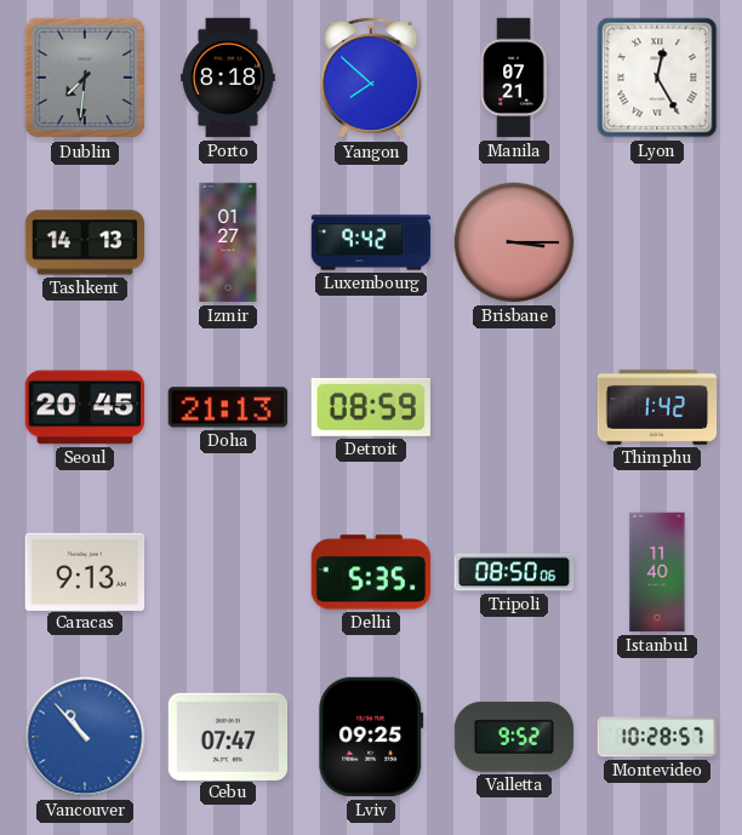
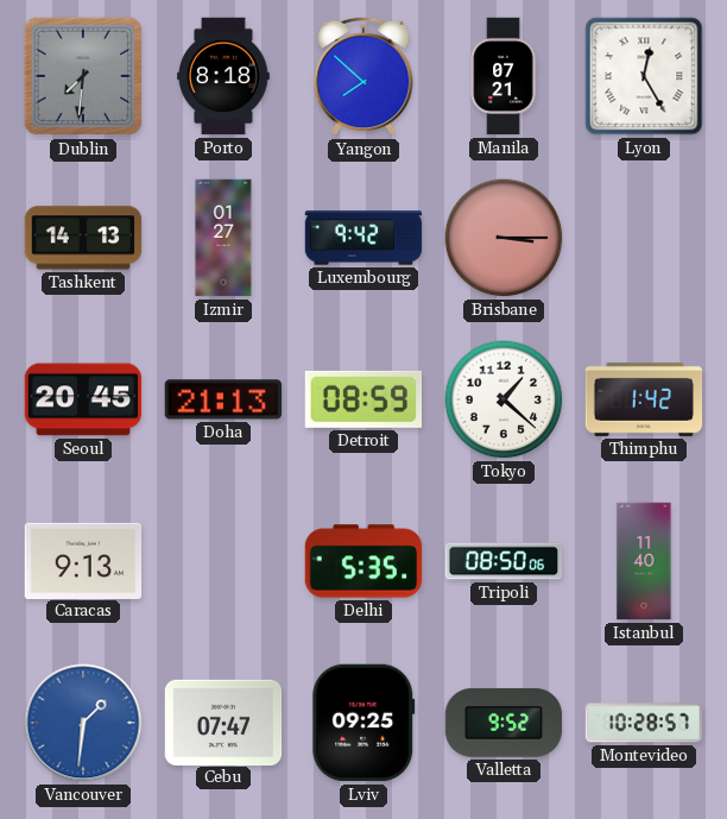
Tokyo: none -> 1:22
Vancouver: 10:53 -> 1:31
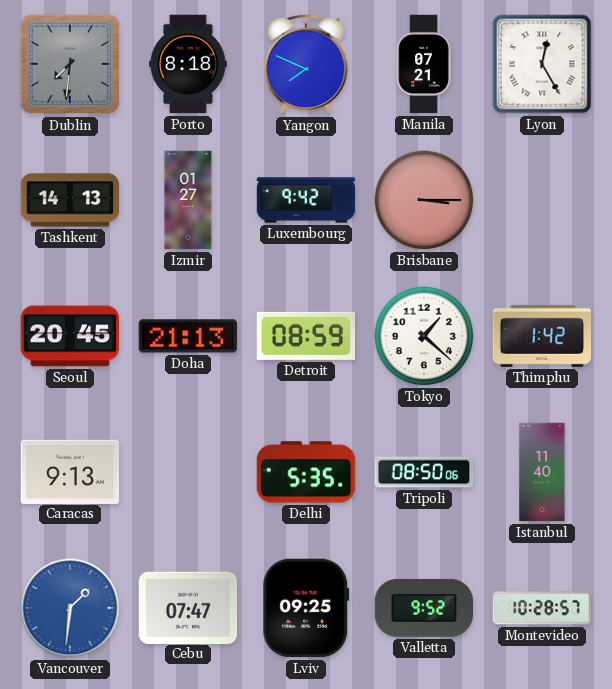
Yangon: 7:52 -> 7:49
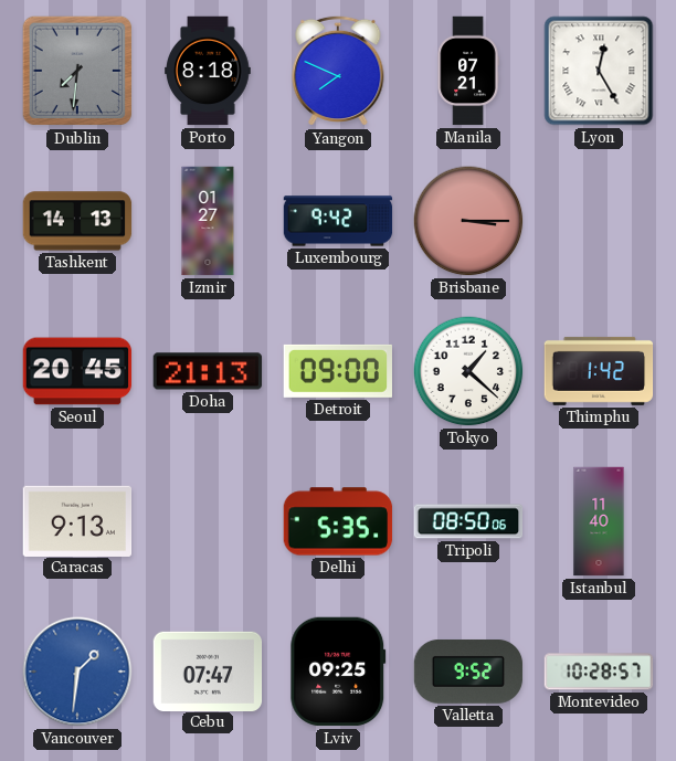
Detroit: 08:59 -> 09:00
